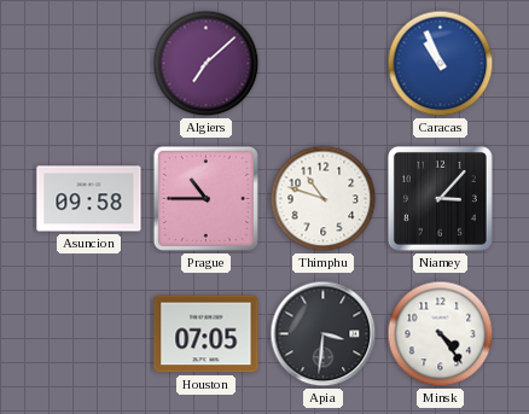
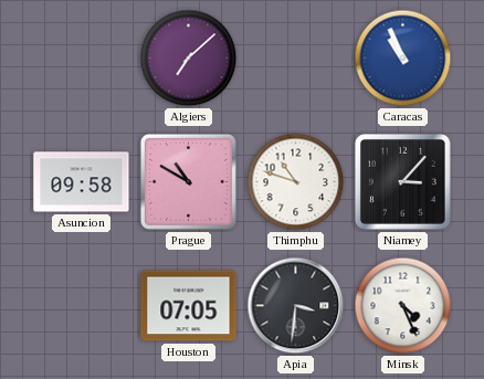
Prague: 10:45 -> 10:50
Minsk: 4:24 -> 4:26
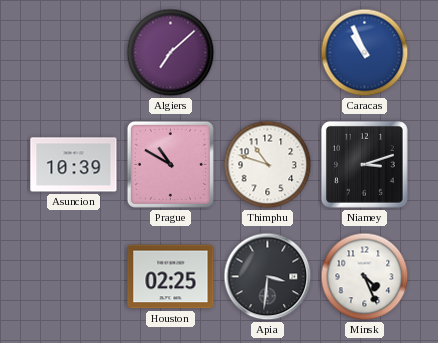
Asuncion: 09:58 -> 10:39
Niamey: 3:07 -> 3:12
Houston: 07:05 -> 02:25
